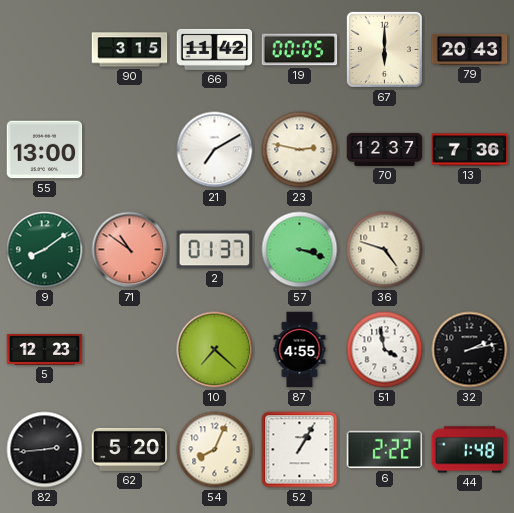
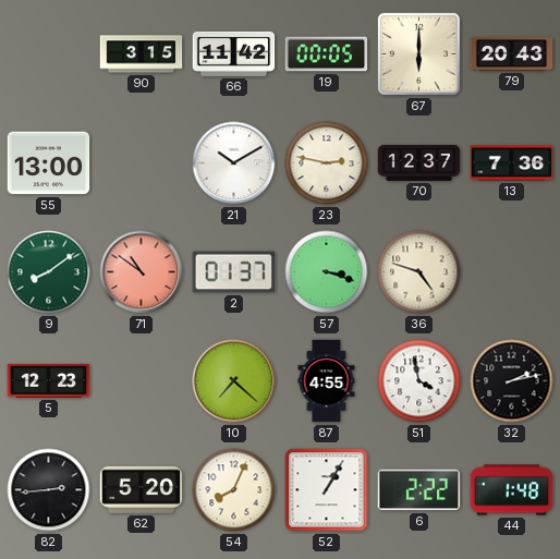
21: 7:10 -> 10:10
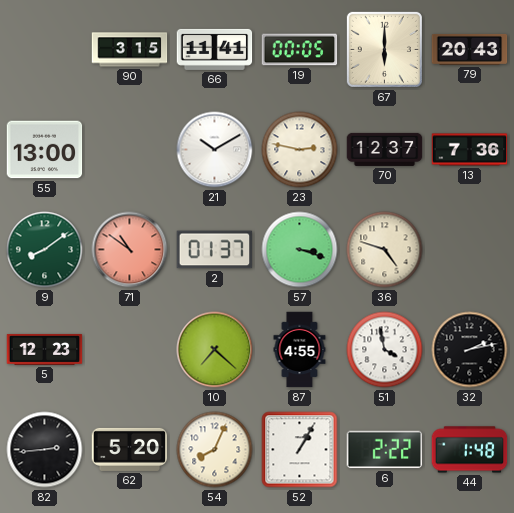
66: 11:42 -> 11:41
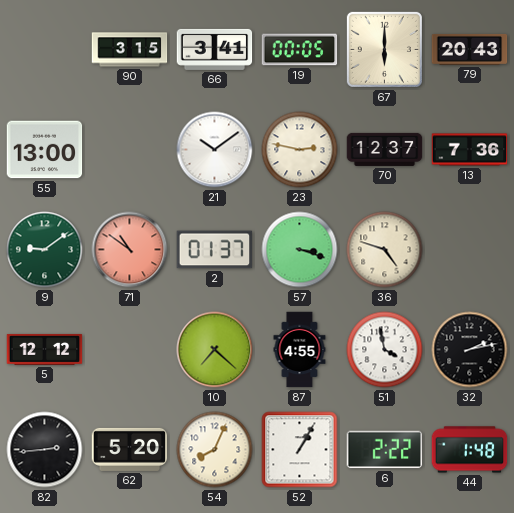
66: 11:41 -> 3:41
21: 10:10 -> 10:09
9: 8:09 -> 9:09
5: 12:23 -> 12:12
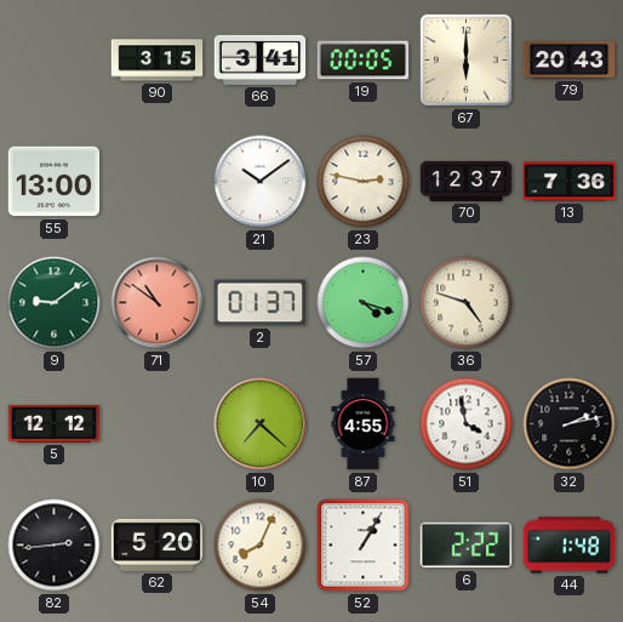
57: 3:18 -> 4:18
